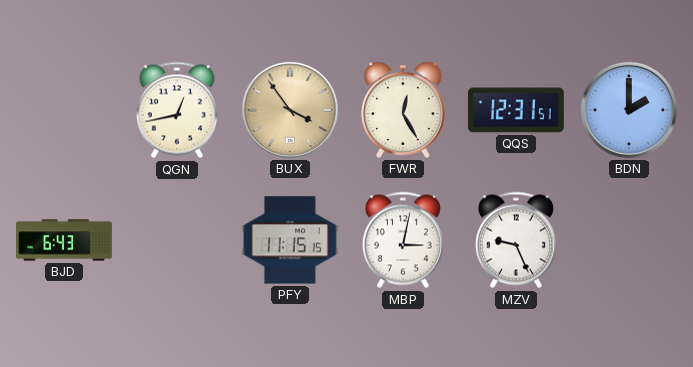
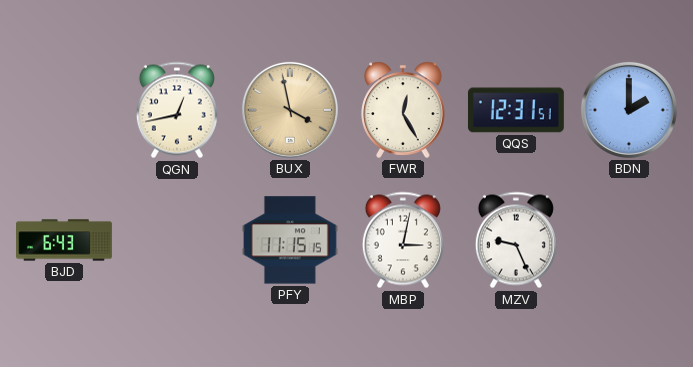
BUX: 3:54 -> 3:58
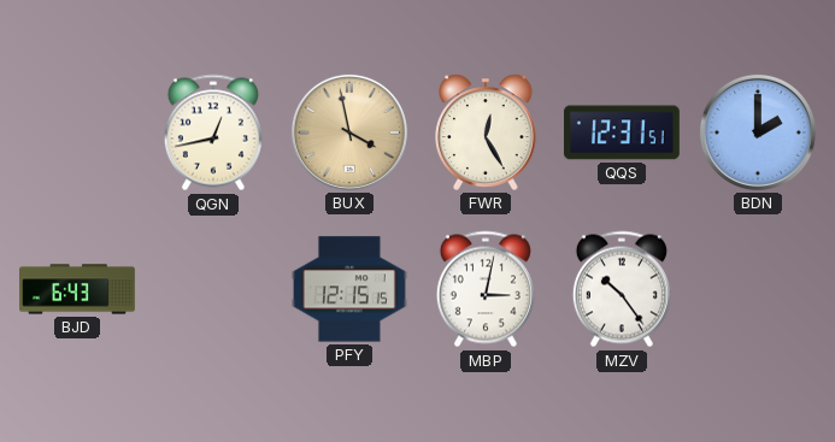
PFY: 11:15 -> 12:15
MZV: 9:26 -> 10:24
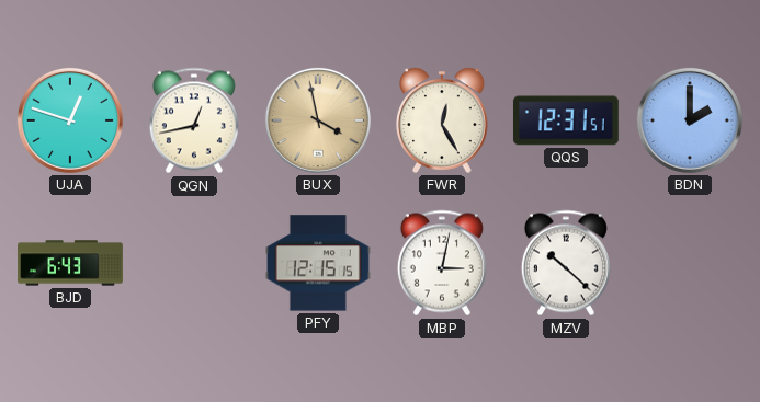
UJA: none -> 12:48
MZV: 10:24 -> 10:22
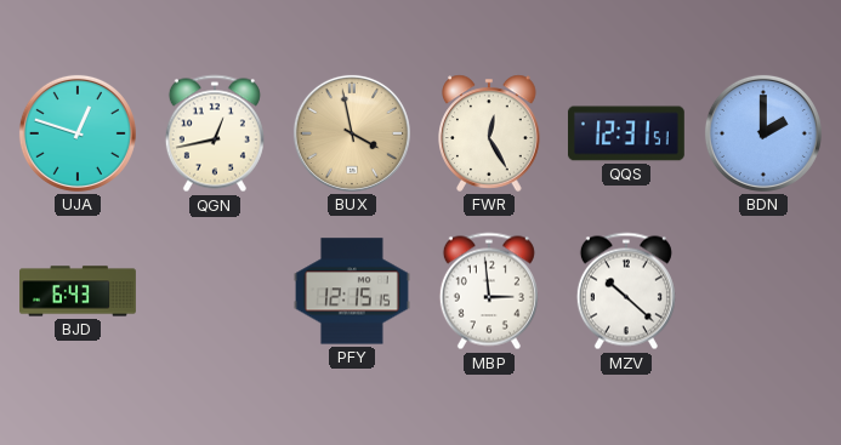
MBP: 3:02 -> 2:59
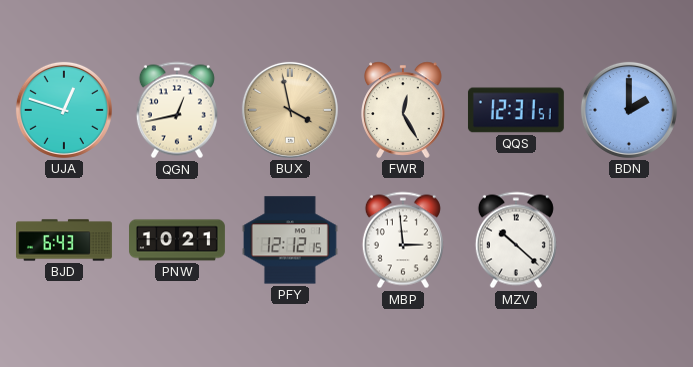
PNW: none -> 10:21
PFY: 12:15 -> 12:12
